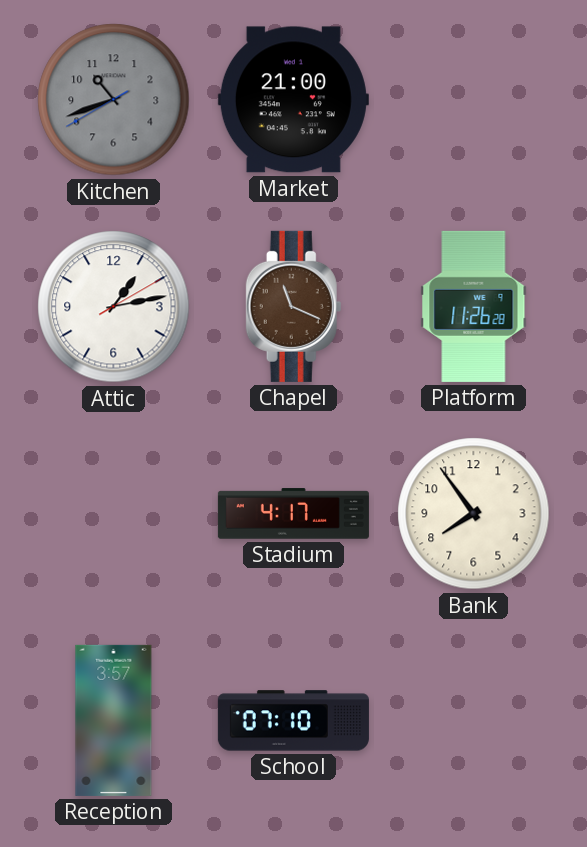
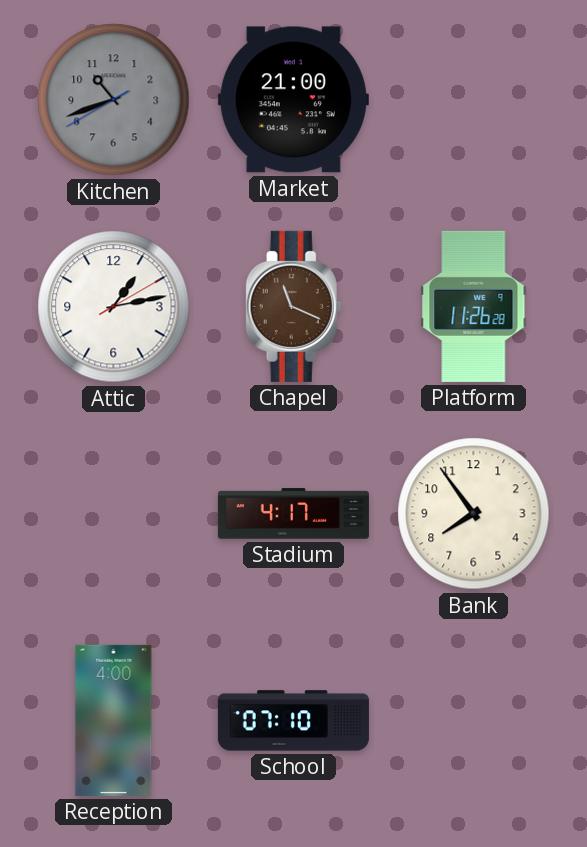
Reception: 3:57 -> 4:00
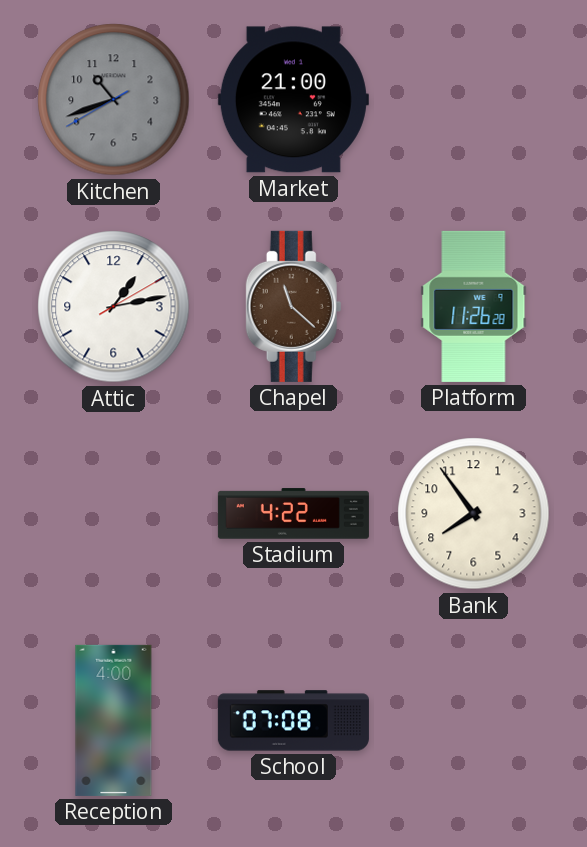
Chapel: 11:19 -> 11:22
Stadium: 4:17 -> 4:22
School: 07:10 -> 07:08
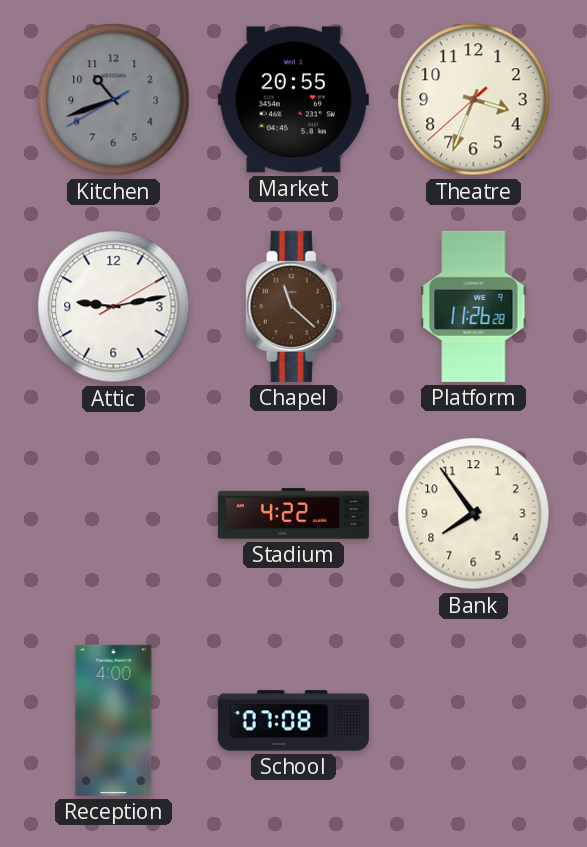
Market: 21:00 -> 20:55
Theatre: none -> 3:33
Attic: 1:13 -> 9:13
